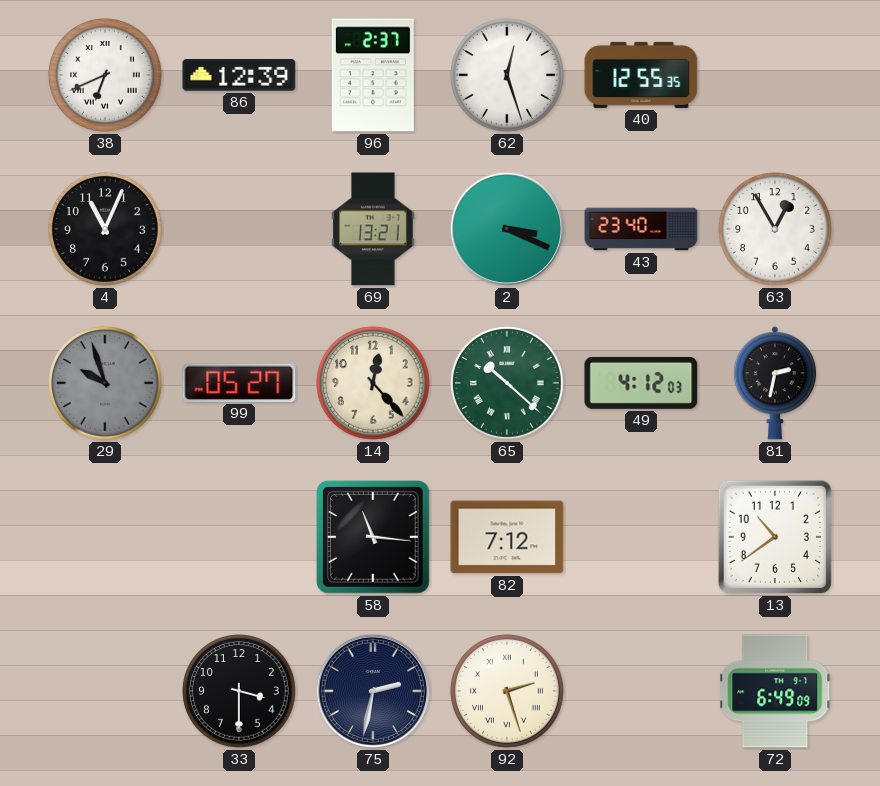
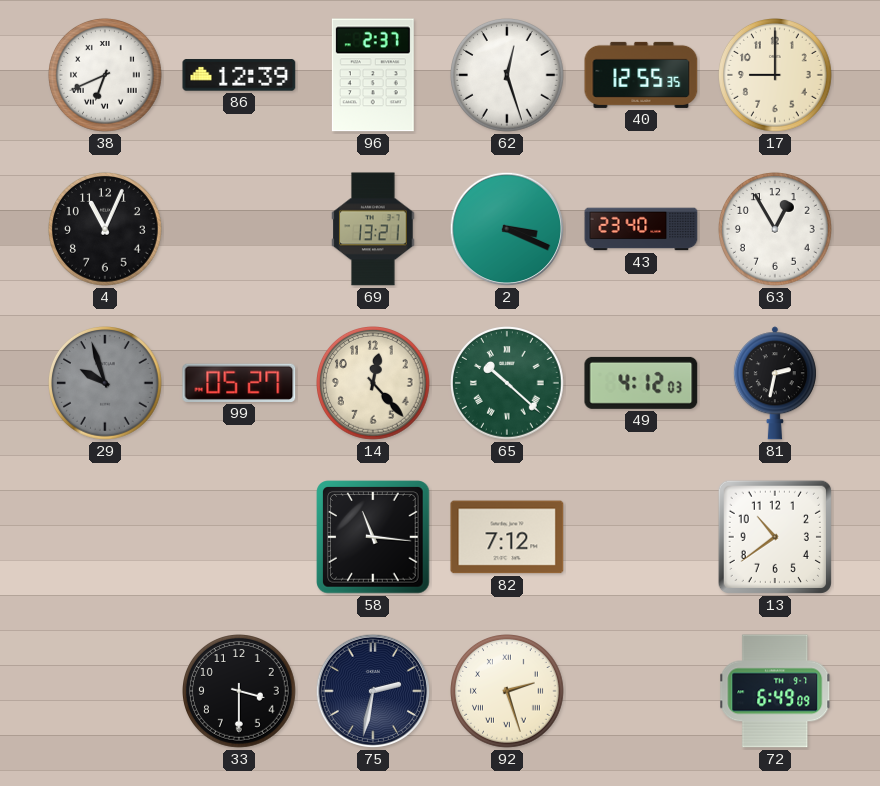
17: none -> 9:00
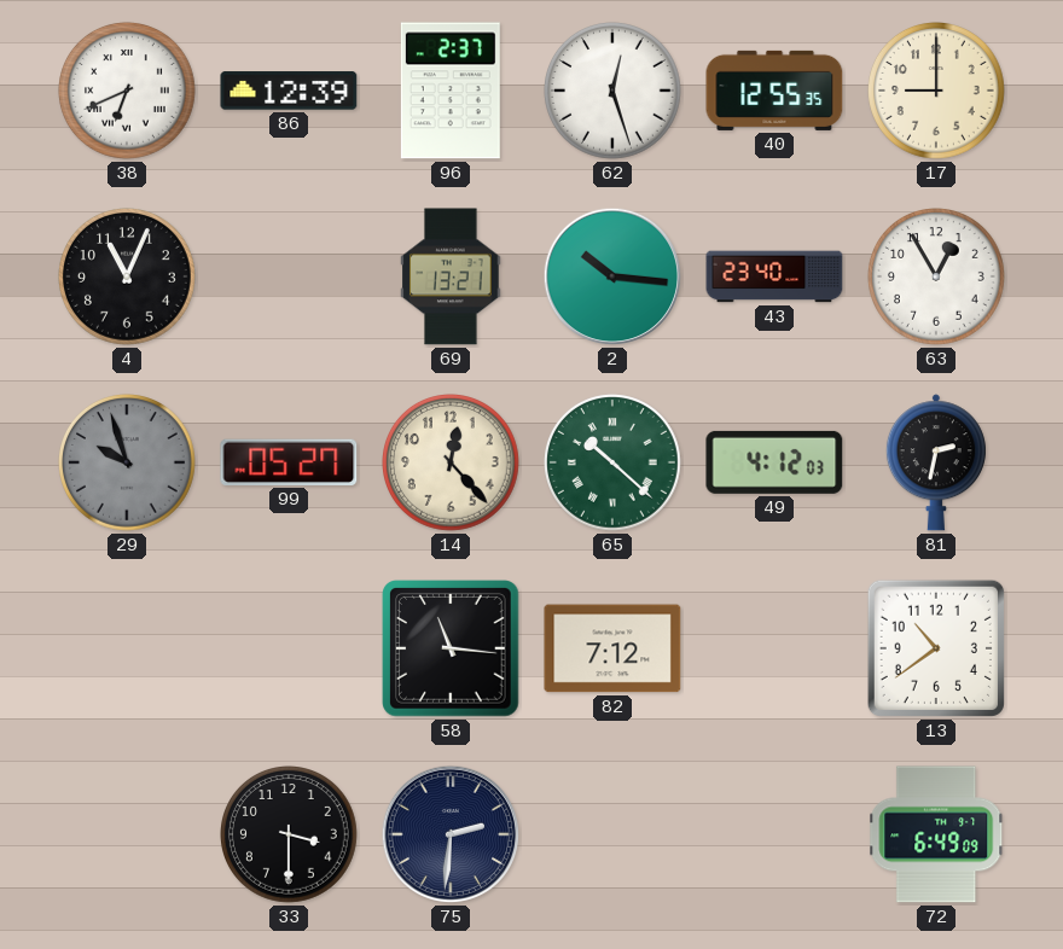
2: 3:19 -> 10:16
75: 2:32 -> 2:31
92: 2:27 -> none
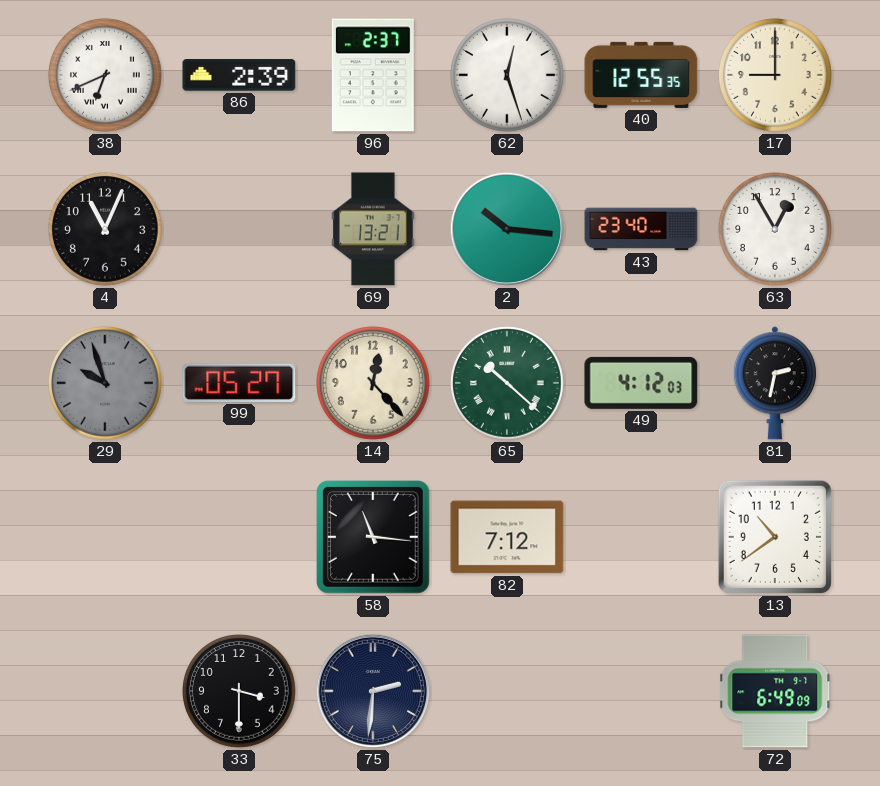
86: 12:39 -> 2:39
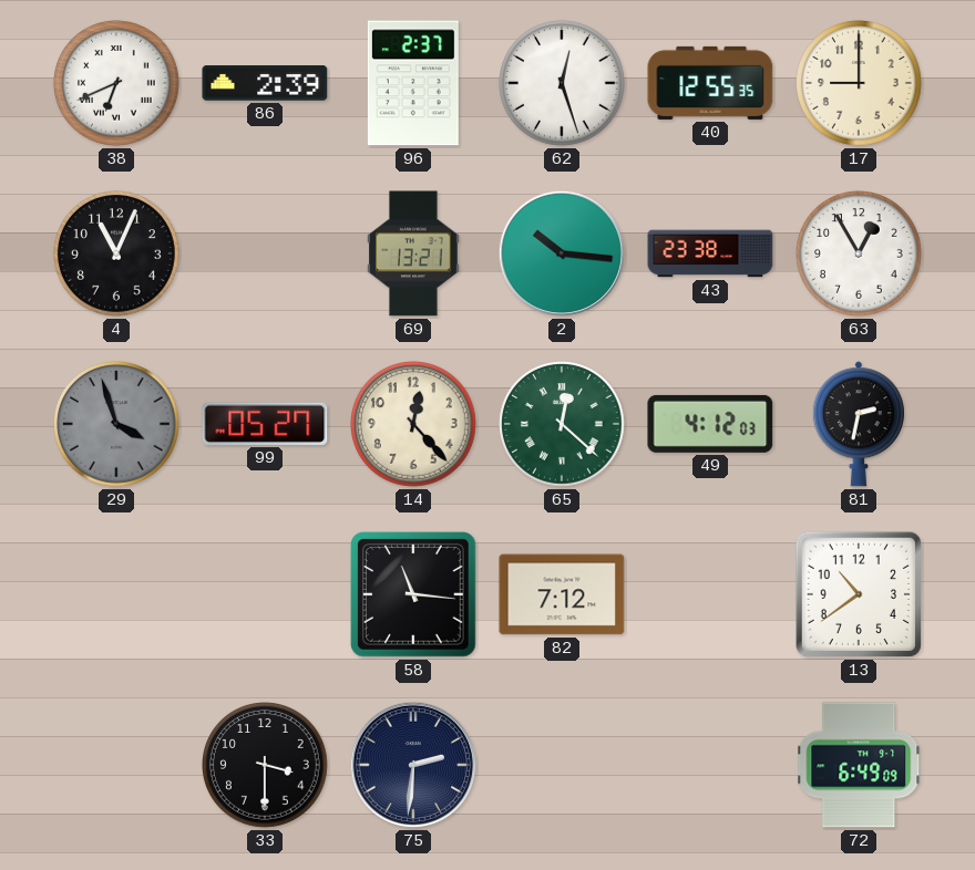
43: 23:40 -> 23:38
29: 9:57 -> 3:57
65: 10:22 -> 12:22
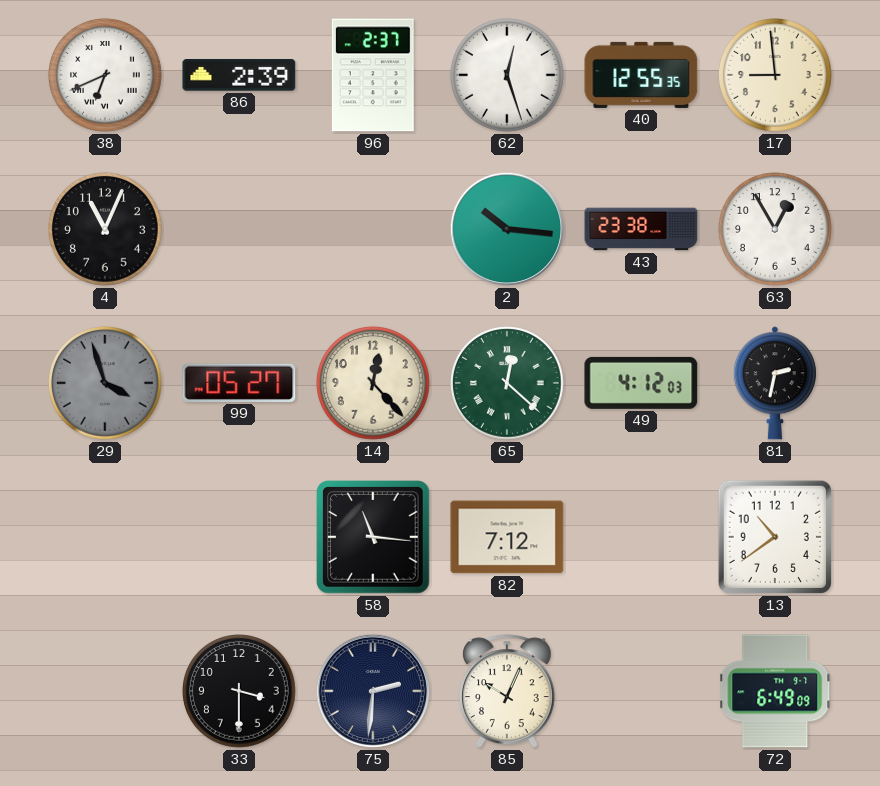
17: 9:00 -> 8:59
69: 13:21 -> none
85: none -> 10:04
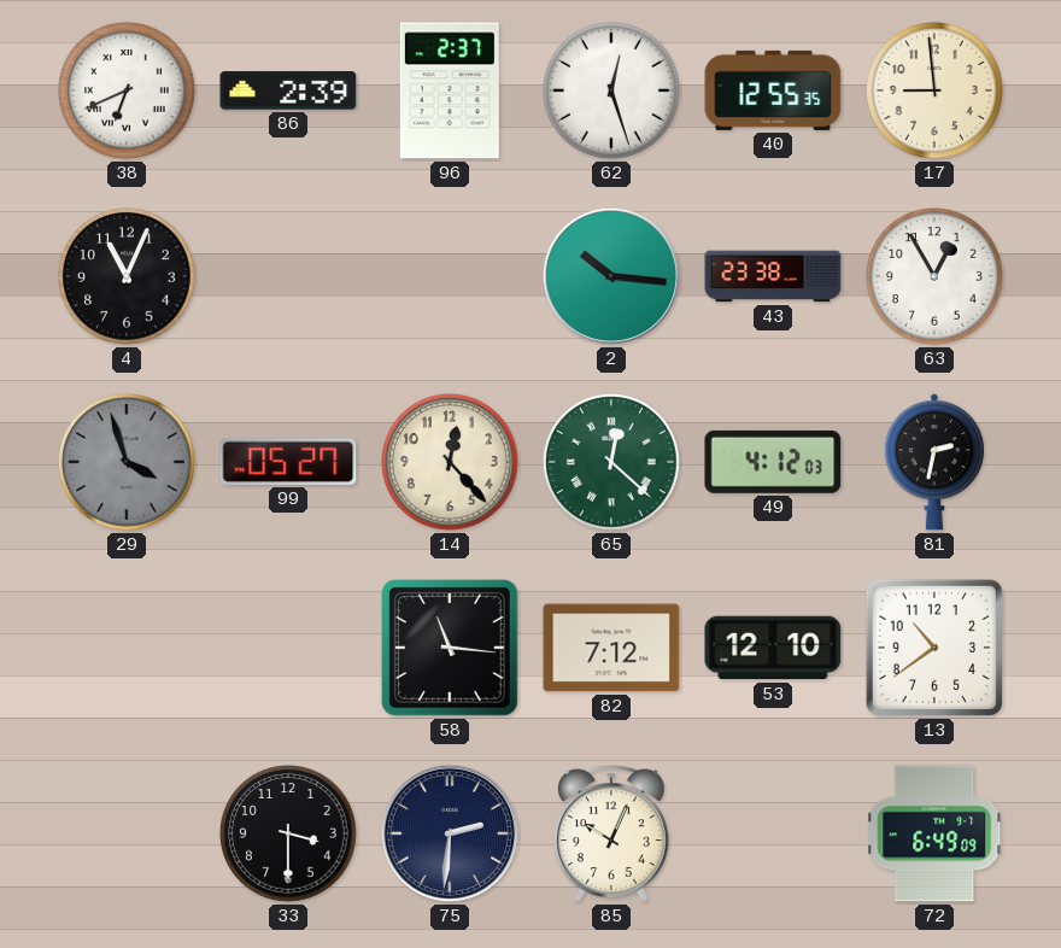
53: none -> 12:10
